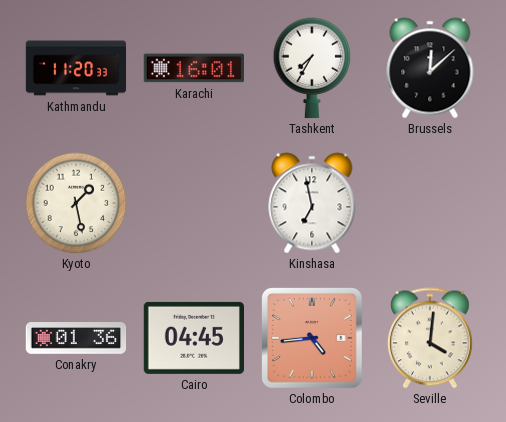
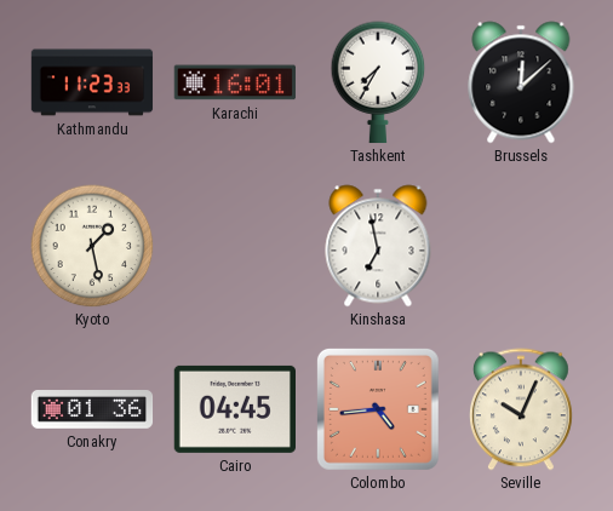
Kathmandu: 11:20 -> 11:23
Seville: 4:01 -> 10:04
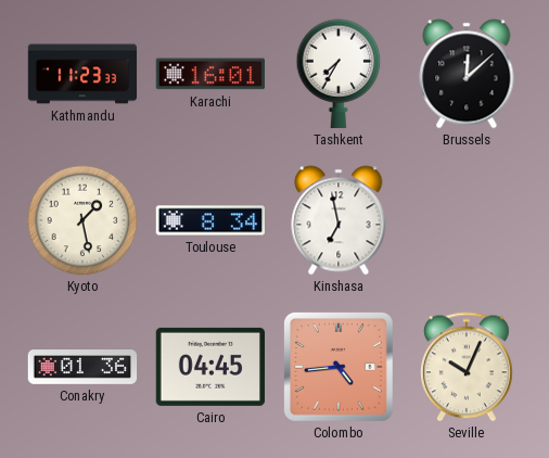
Toulouse: none -> 8:34
